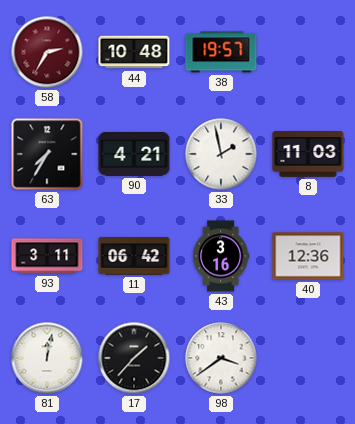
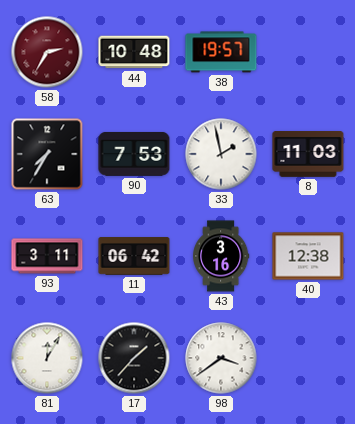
90: 4:21 -> 7:53
40: 12:36 -> 12:38
81: 12:02 -> 12:05
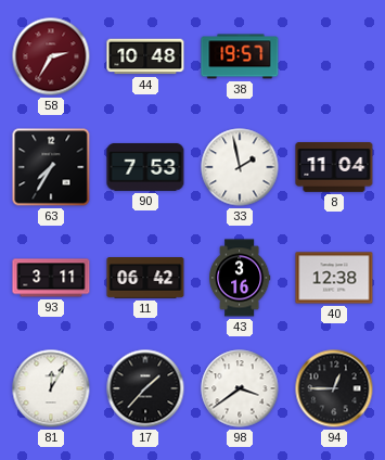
8: 11:03 -> 11:04
94: none -> 12:45
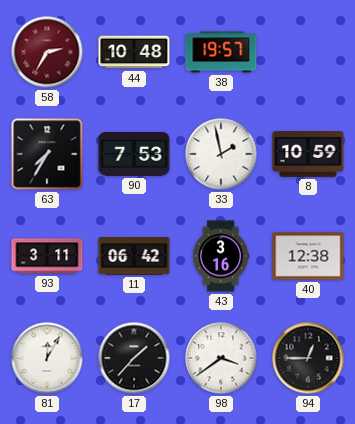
8: 11:04 -> 10:59
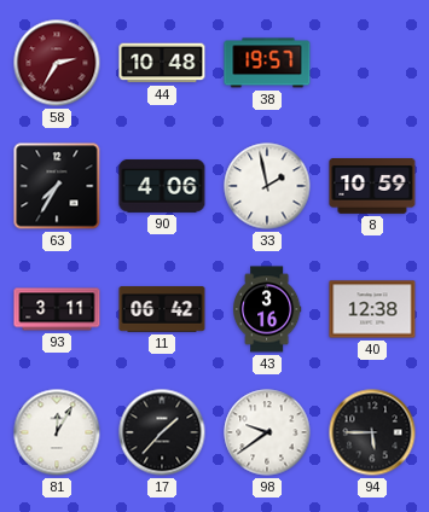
90: 7:53 -> 4:06
98: 3:39 -> 9:39
94: 12:45 -> 5:45
